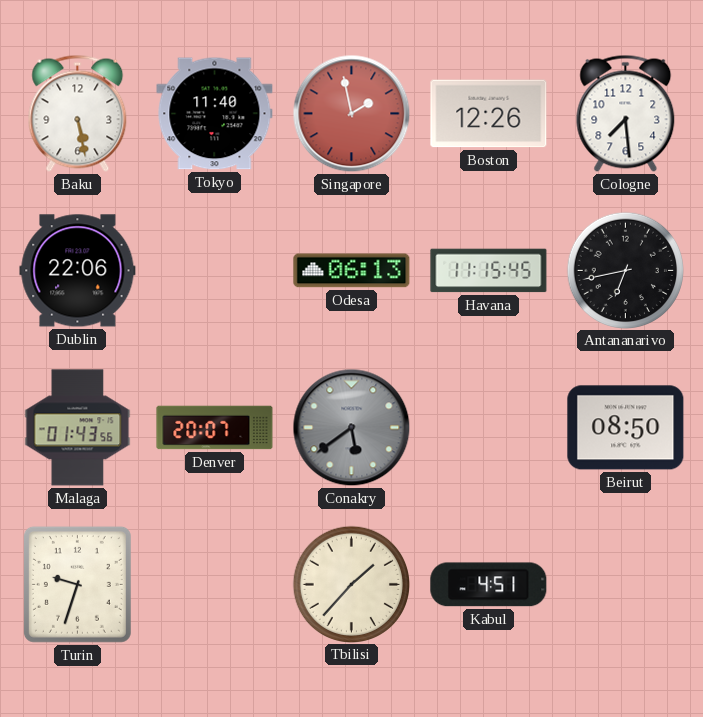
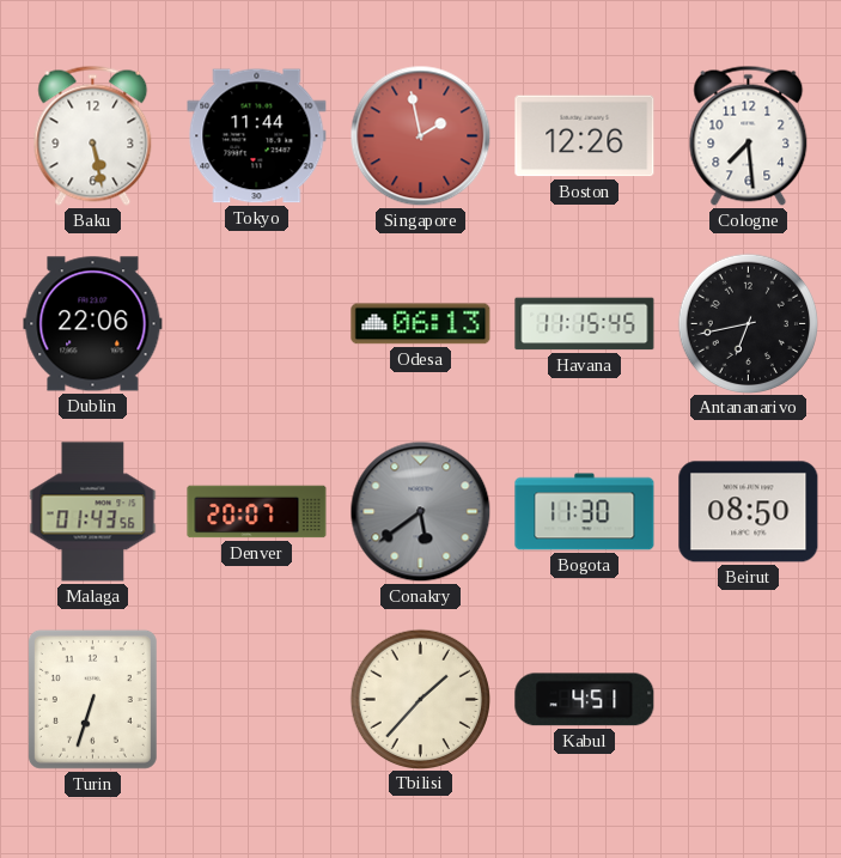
Tokyo: 11:40 -> 11:44
Bogota: none -> 11:30
Turin: 9:33 -> 6:33
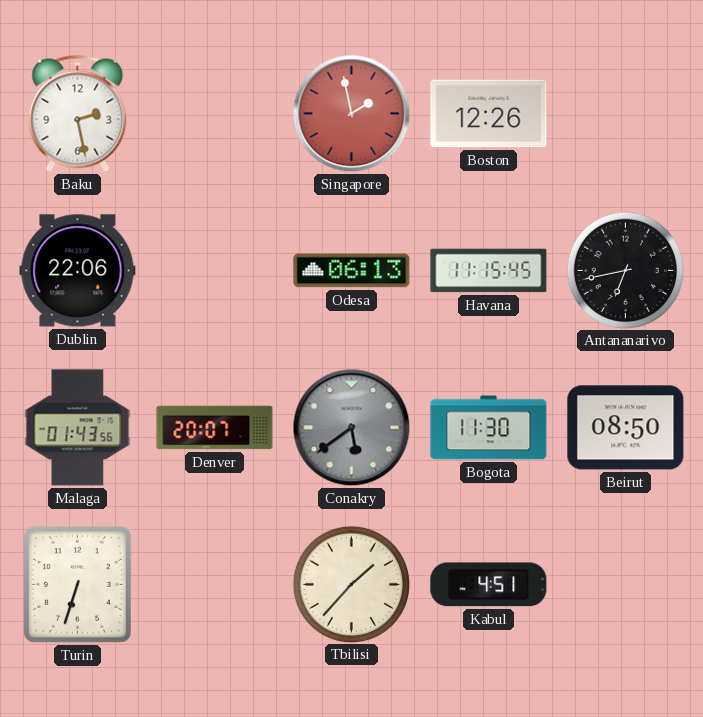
Baku: 5:28 -> 2:28
Tokyo: 11:44 -> none
Cologne: 7:29 -> none
